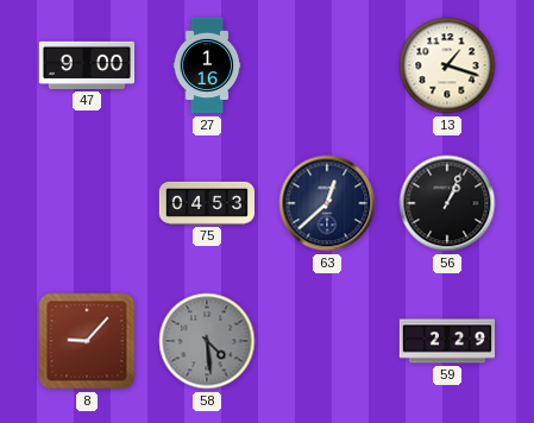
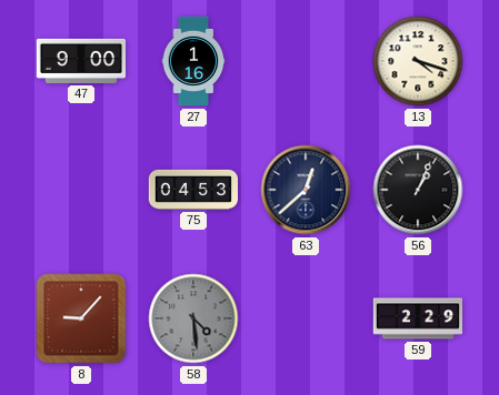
13: 1:18 -> 4:18
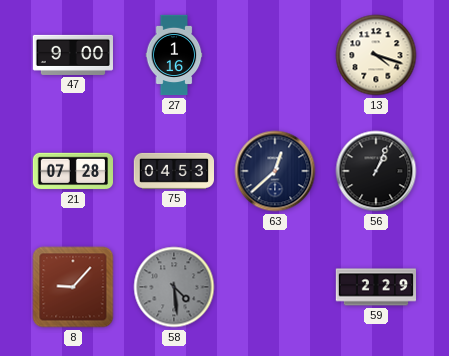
21: none -> 07:28
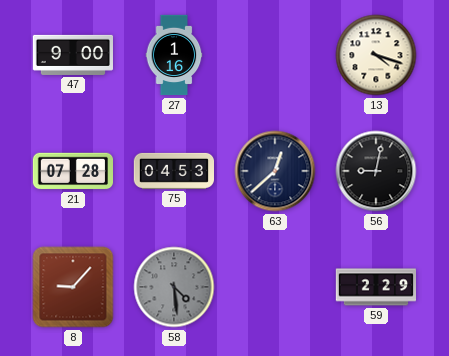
56: 1:04 -> 9:02
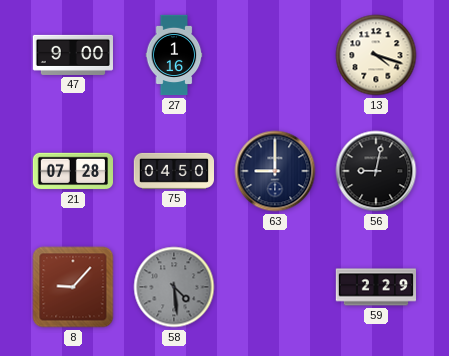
75: 04:53 -> 04:50
63: 12:38 -> 9:00
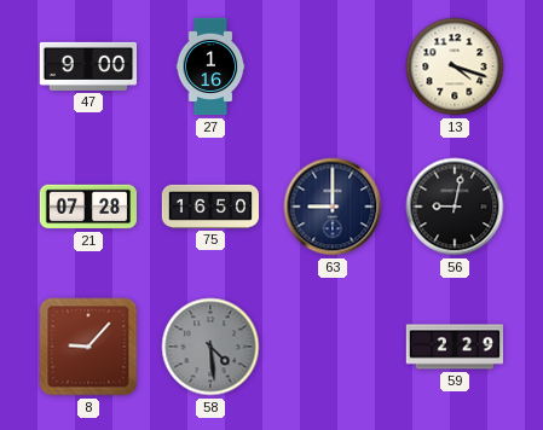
75: 04:50 -> 16:50
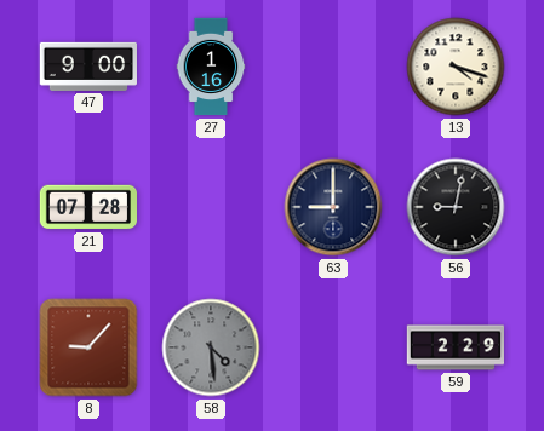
75: 16:50 -> none
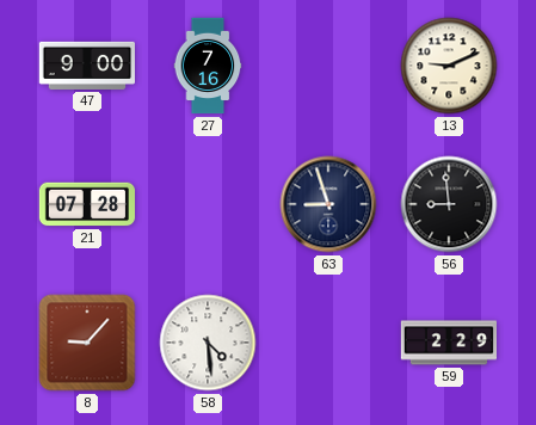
27: 1:16 -> 7:16
13: 4:18 -> 9:11
63: 9:00 -> 8:57
56: 9:02 -> 8:59
58 dial: grey -> white
